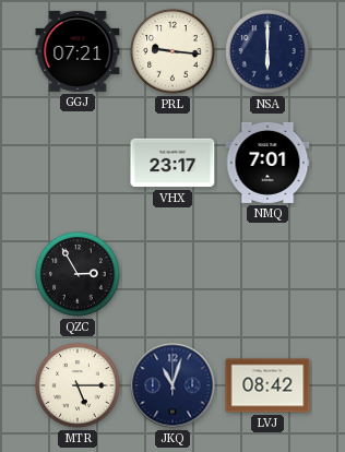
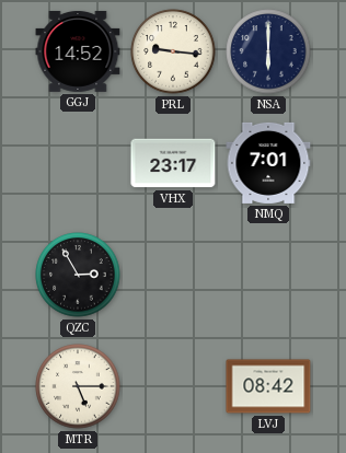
GGJ: 07:21 -> 14:52
JKQ: 11:03 -> none
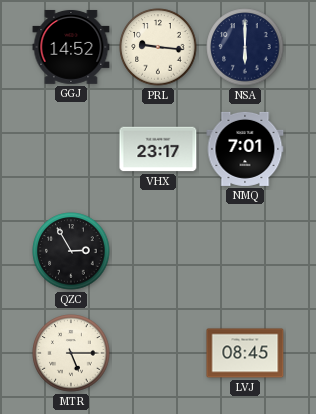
LVJ: 08:42 -> 08:45
